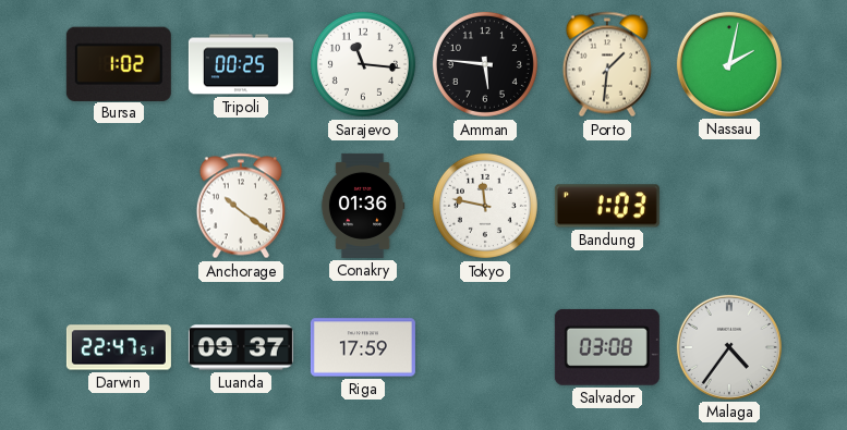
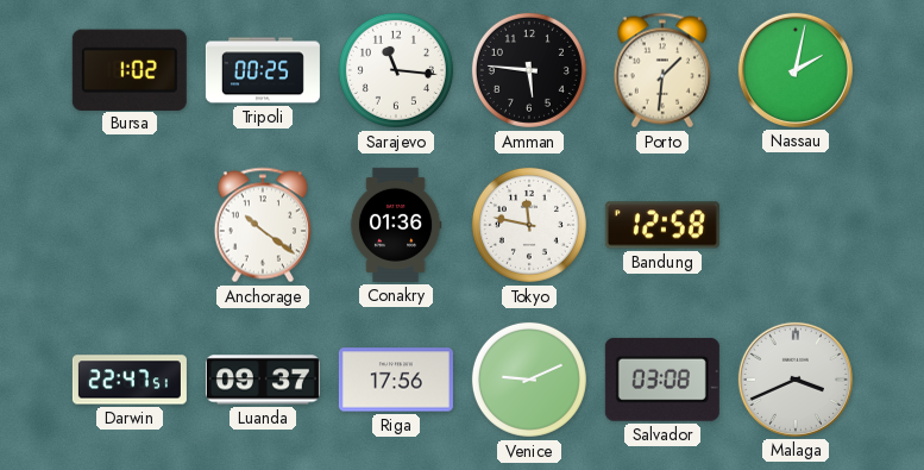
Bandung: 1:03 -> 12:58
Riga: 17:59 -> 17:56
Venice: none -> 9:11
Malaga: 4:36 -> 3:41
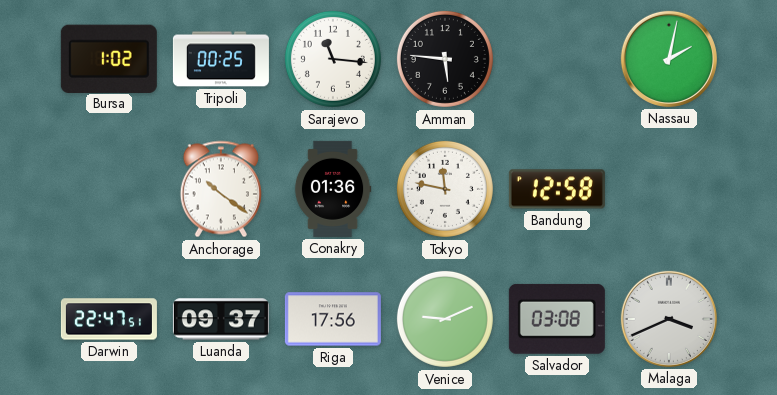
Porto: 1:31 -> none
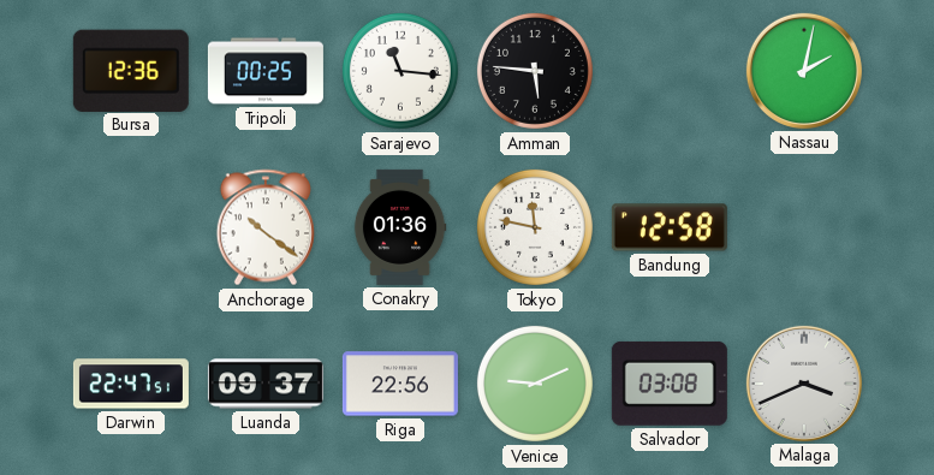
Bursa: 1:02 -> 12:36
Riga: 17:56 -> 22:56
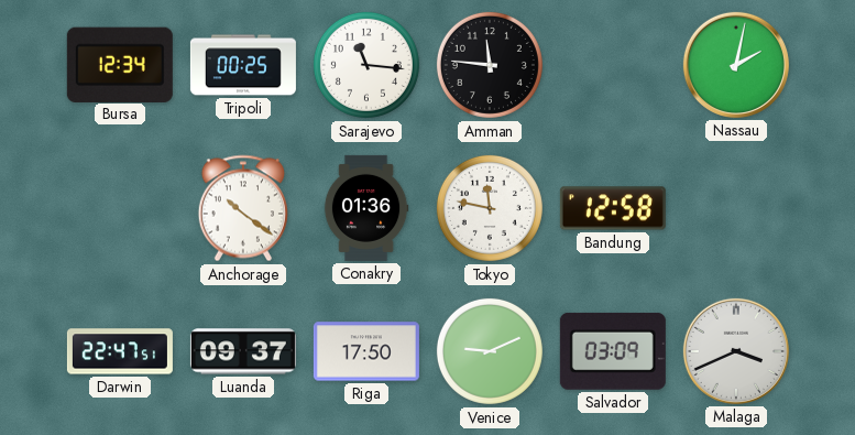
Bursa: 12:36 -> 12:34
Amman: 5:46 -> 11:46
Riga: 22:56 -> 17:50
Salvador: 03:08 -> 03:09
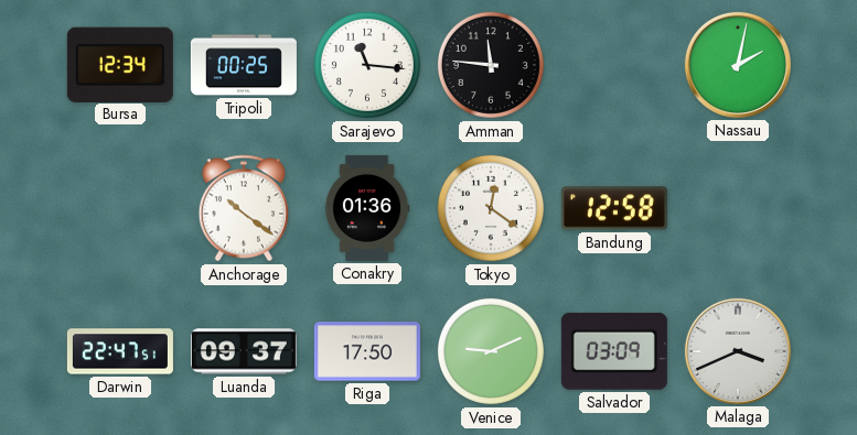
Tokyo: 11:47 -> 12:21
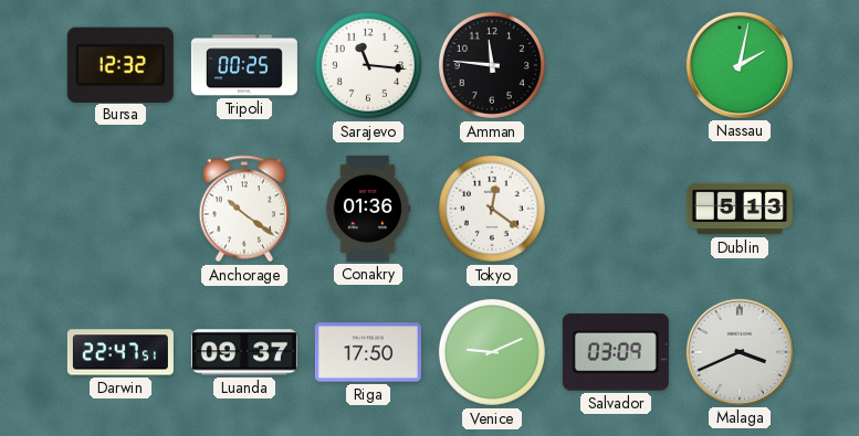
Bursa: 12:34 -> 12:32
Bandung: 12:58 -> none
Dublin: none -> 5:13
